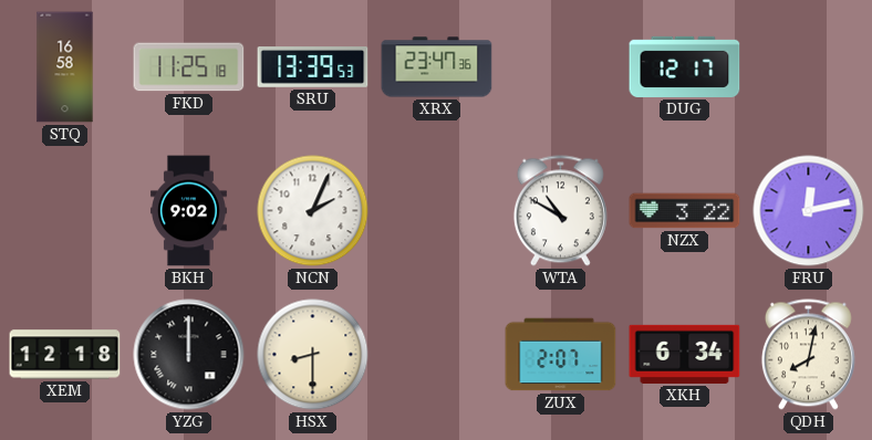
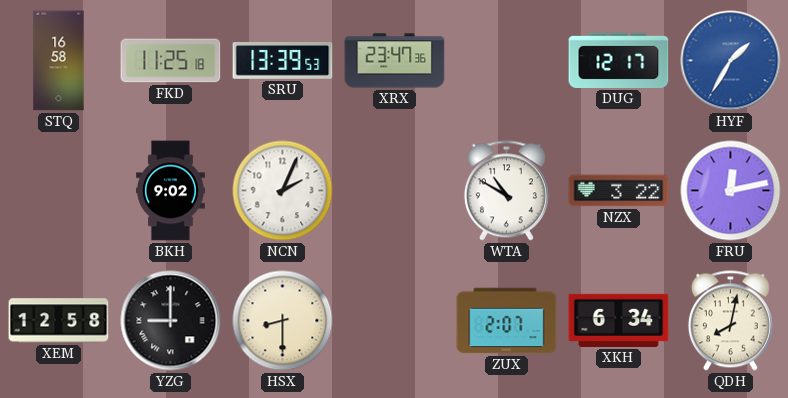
HYF: none -> 1:35
XEM: 12:18 -> 12:58
YZG: 12:00 -> 9:00
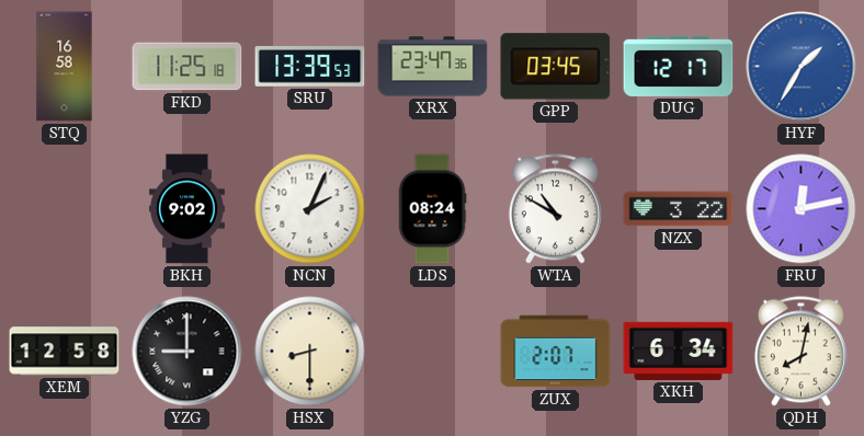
GPP: none -> 03:45
LDS: none -> 08:24
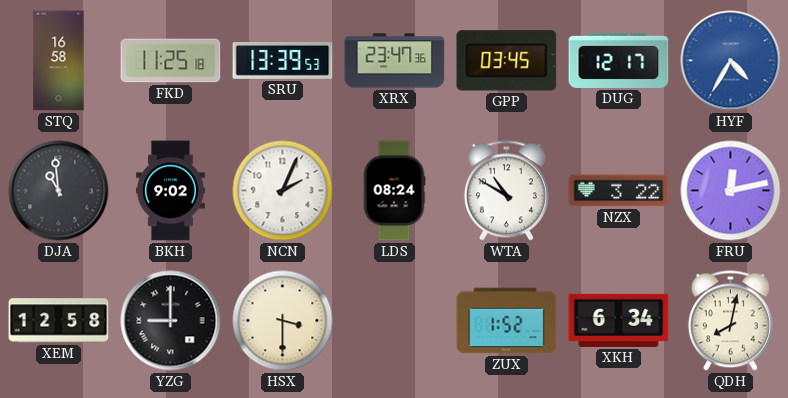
HYF: 1:35 -> 4:35
DJA: none -> 10:59
HSX: 8:30 -> 3:30
ZUX: 2:07 -> 1:52
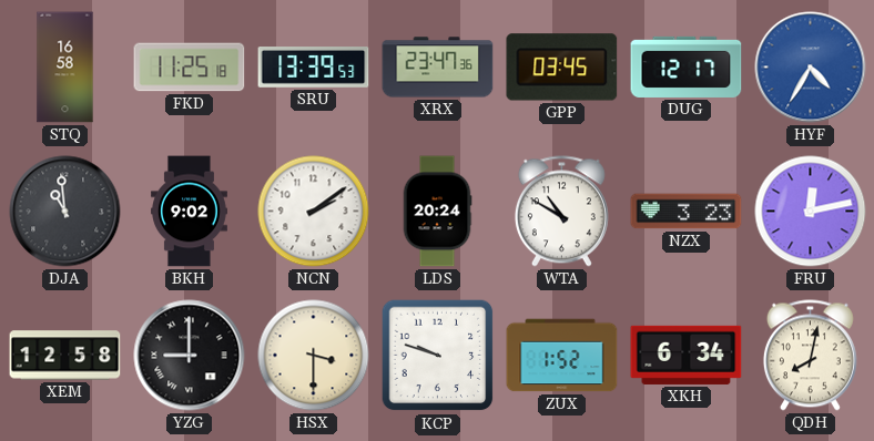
NCN: 2:04 -> 2:09
LDS: 08:24 -> 20:24
NZX: 3:22 -> 3:23
KCP: none -> 9:48
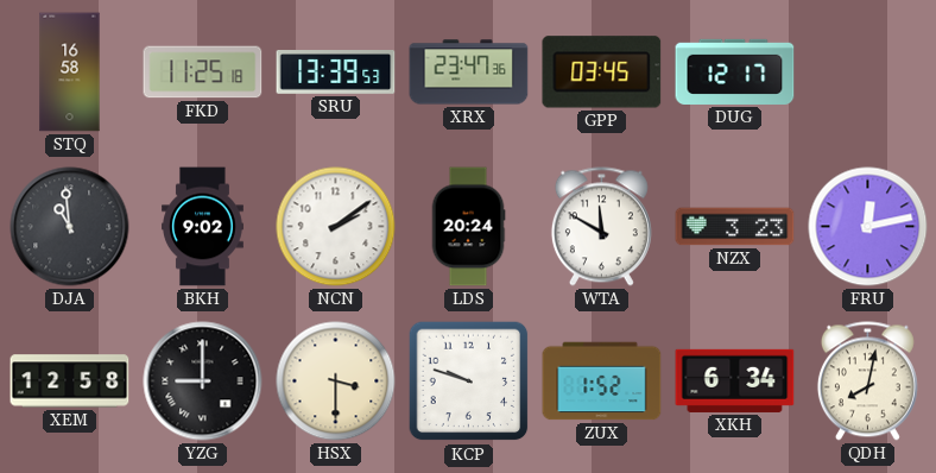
HYF: 4:35 -> none
WTA: 10:50 -> 11:50
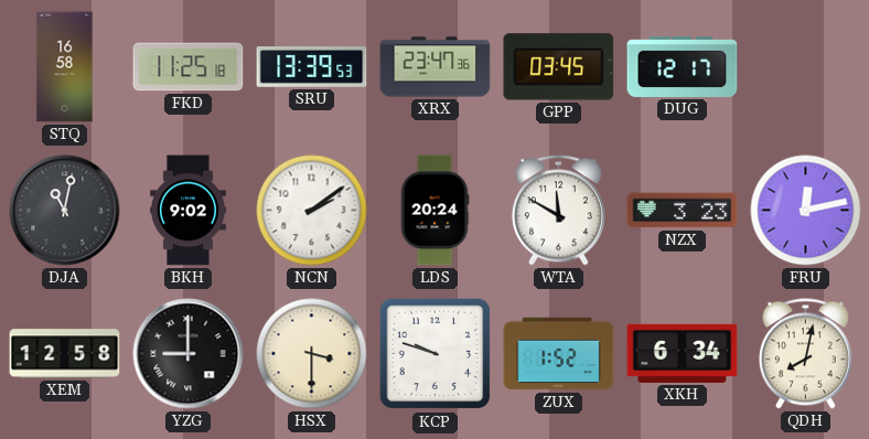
DJA: 10:59 -> 11:02
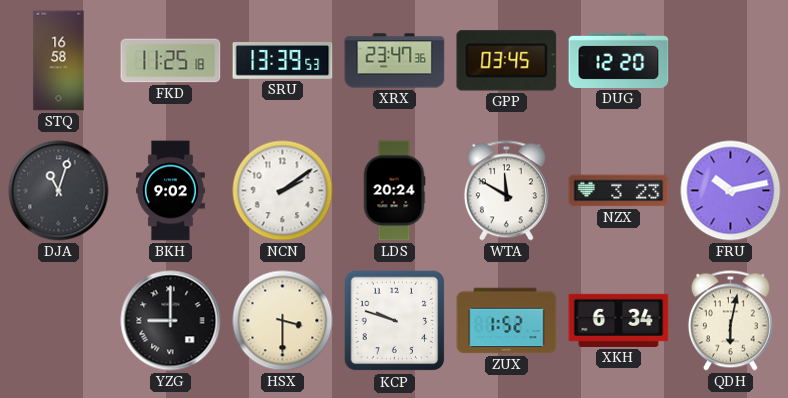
DUG: 12:17 -> 12:20
DJA: 11:02 -> 11:03
FRU: 12:13 -> 10:13
XEM: 12:58 -> none
QDH: 8:02 -> 6:02
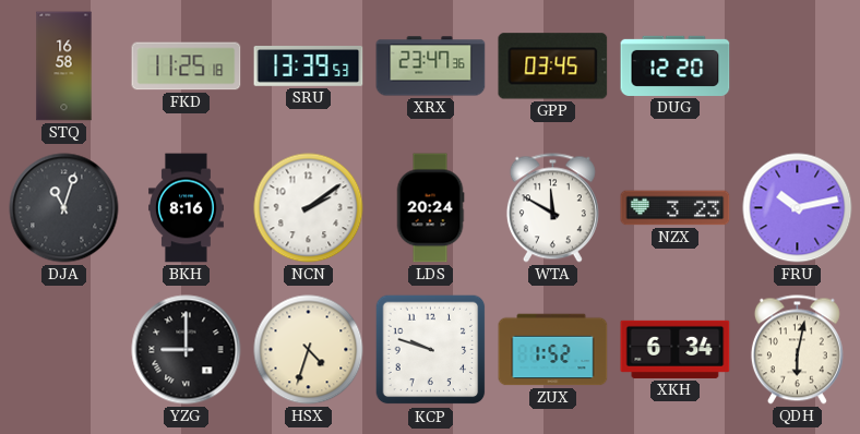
BKH: 9:02 -> 8:16
HSX: 3:30 -> 4:33
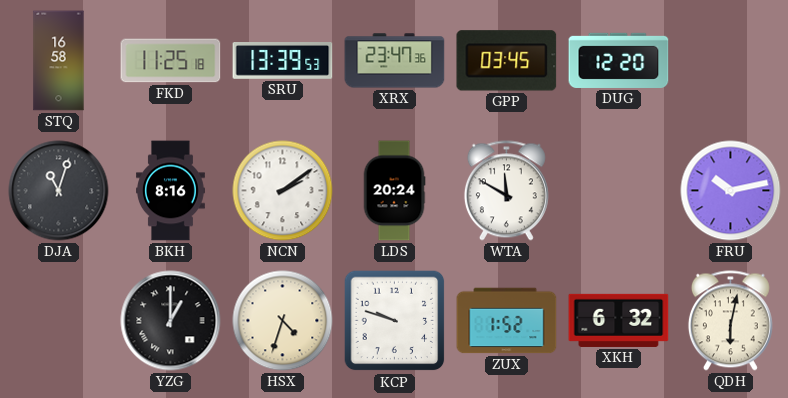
NZX: 3:23 -> none
YZG: 9:00 -> 1:00
XKH: 6:34 -> 6:32
